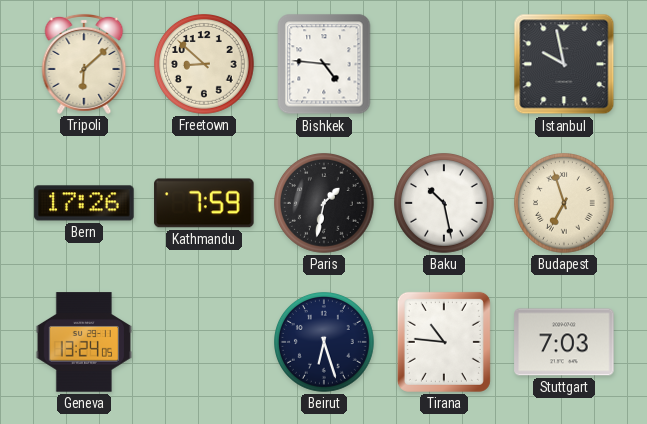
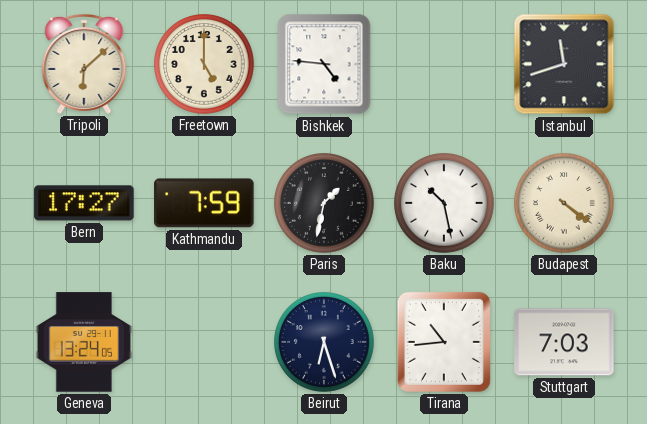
Freetown: 8:52 -> 5:00
Istanbul: 9:58 -> 11:42
Bern: 17:26 -> 17:27
Budapest: 6:57 -> 4:21
Tirana: 10:46 -> 10:44
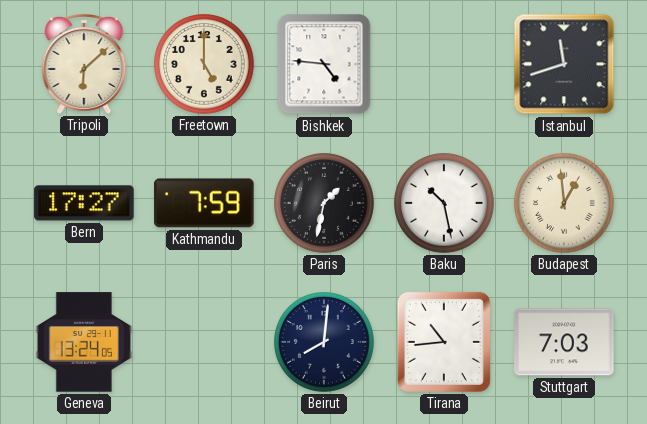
Budapest: 4:21 -> 12:59
Beirut: 6:27 -> 8:01
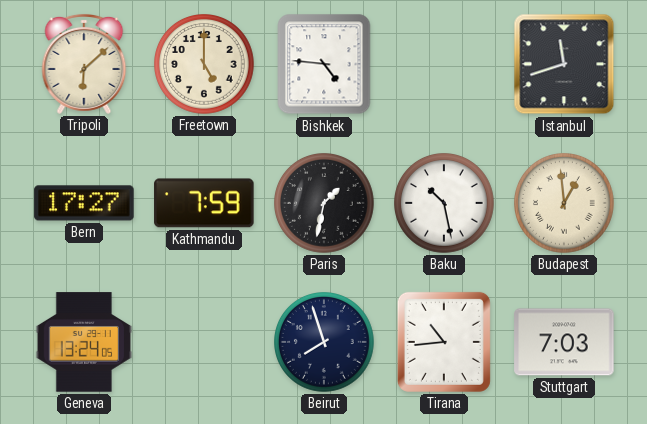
Beirut: 8:01 -> 7:57
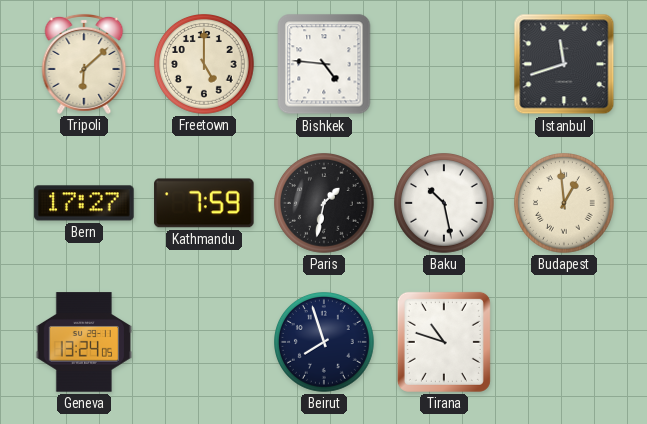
Tirana: 10:44 -> 10:48
Stuttgart: 7:03 -> none
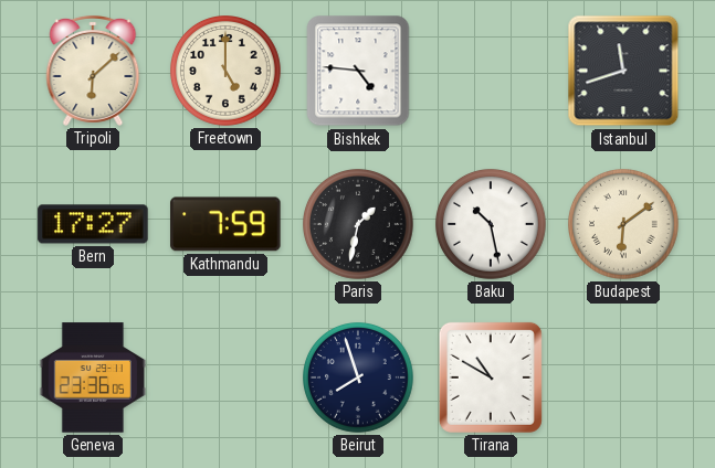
Budapest: 12:59 -> 6:09
Geneva: 13:24 -> 23:36
Tirana: 10:48 -> 10:50
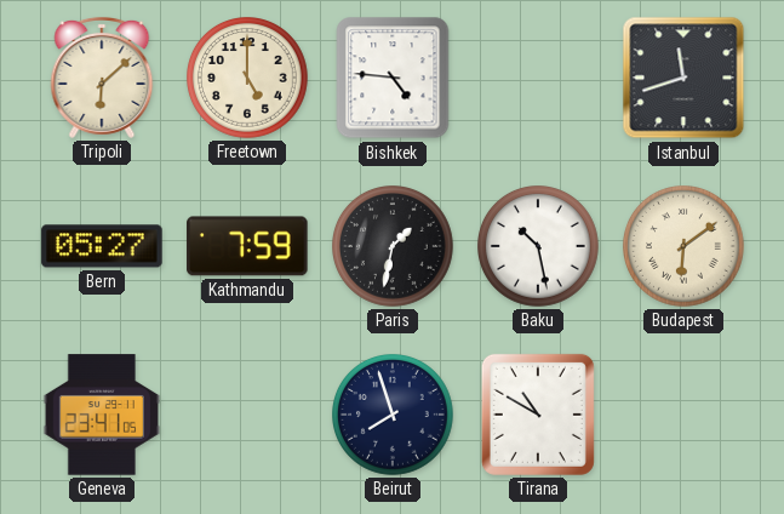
Bern: 17:27 -> 05:27
Geneva: 23:36 -> 23:41
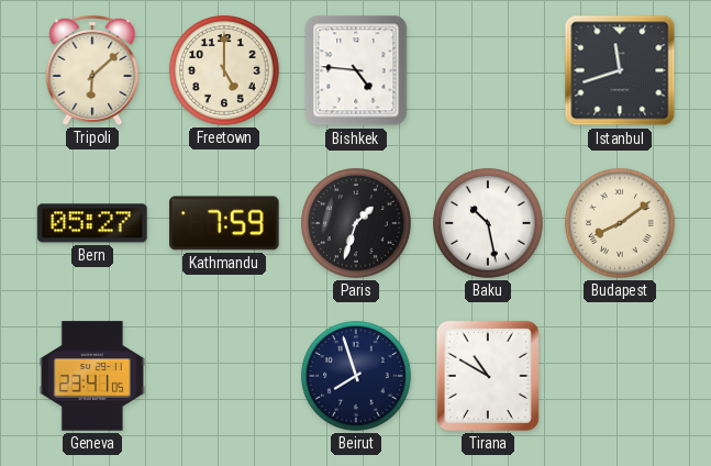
Paris: 1:32 -> 1:33
Budapest: 6:09 -> 8:09
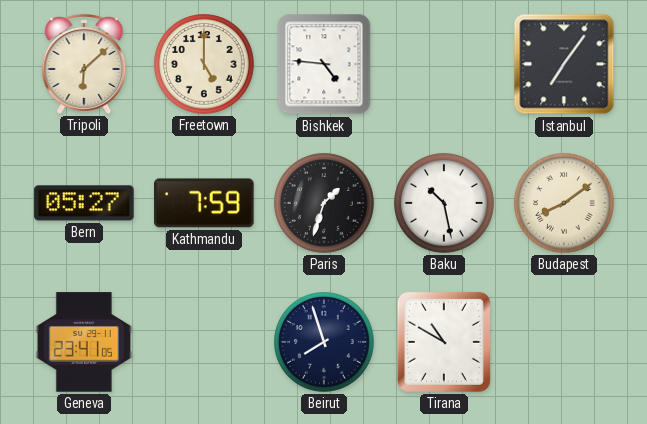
Istanbul: 11:42 -> 7:06
